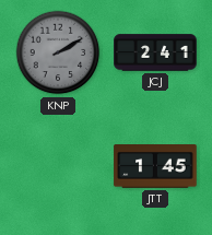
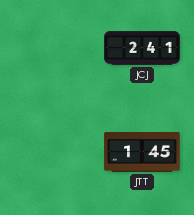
KNP: 2:10 -> none
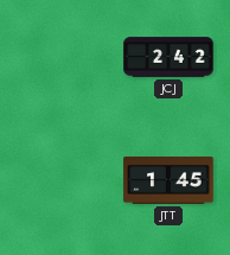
JCJ: 2:41 -> 2:42
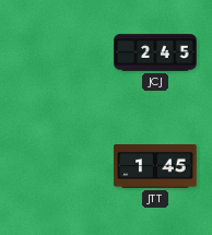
JCJ: 2:42 -> 2:45
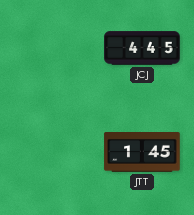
JCJ: 2:45 -> 4:45
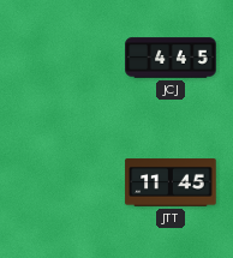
JTT: 1:45 -> 11:45
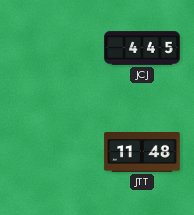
JTT: 11:45 -> 11:48
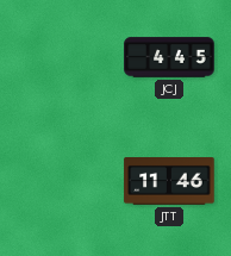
JTT: 11:48 -> 11:46
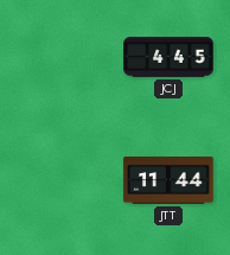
JTT: 11:46 -> 11:44
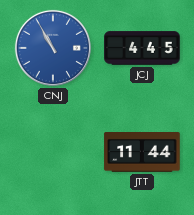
CNJ: none -> 10:55
